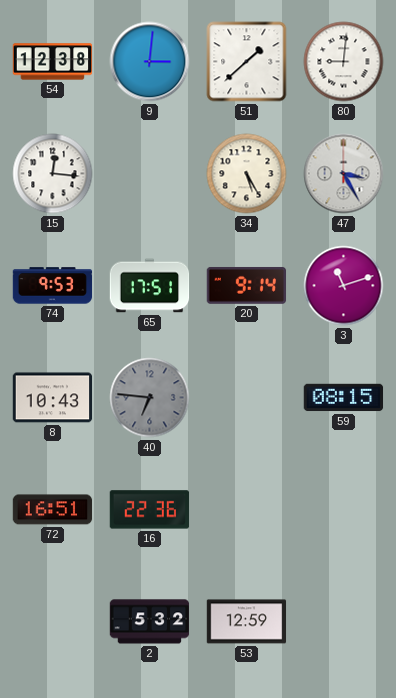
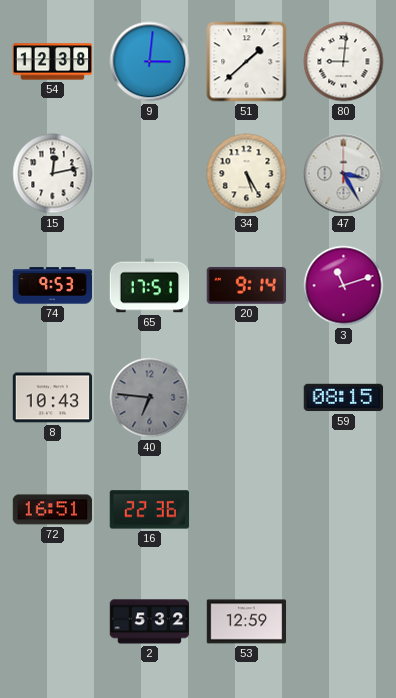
15: 12:16 -> 12:13
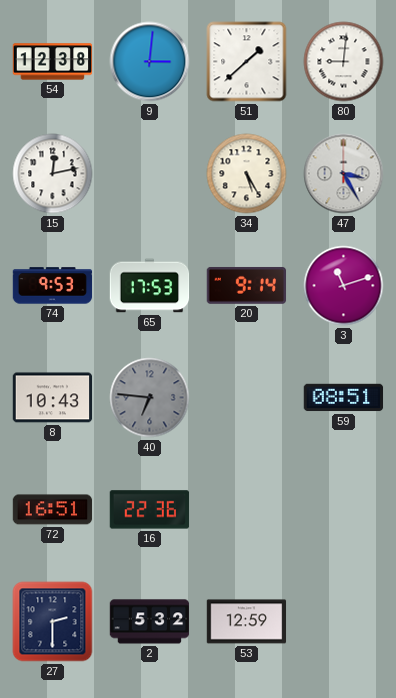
65: 17:51 -> 17:53
59: 08:15 -> 08:51
27: none -> 2:30
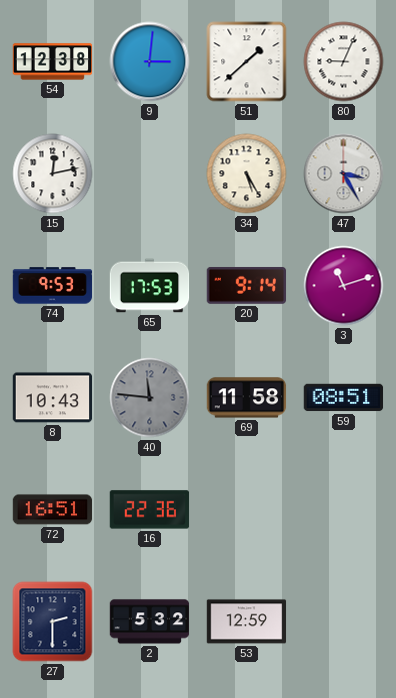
80: 9:01 -> 9:04
40: 6:46 -> 11:46
69: none -> 11:58
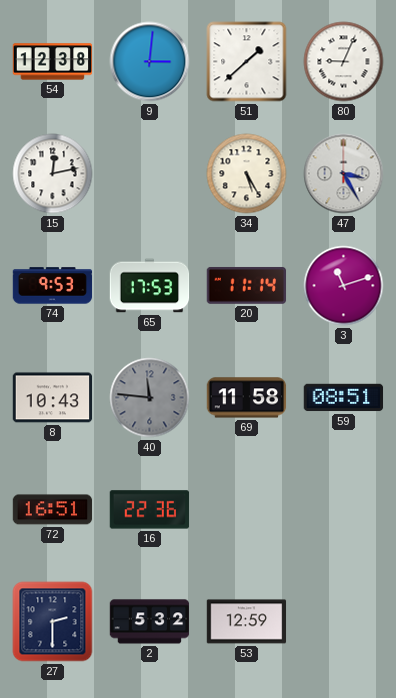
20: 9:14 -> 11:14
